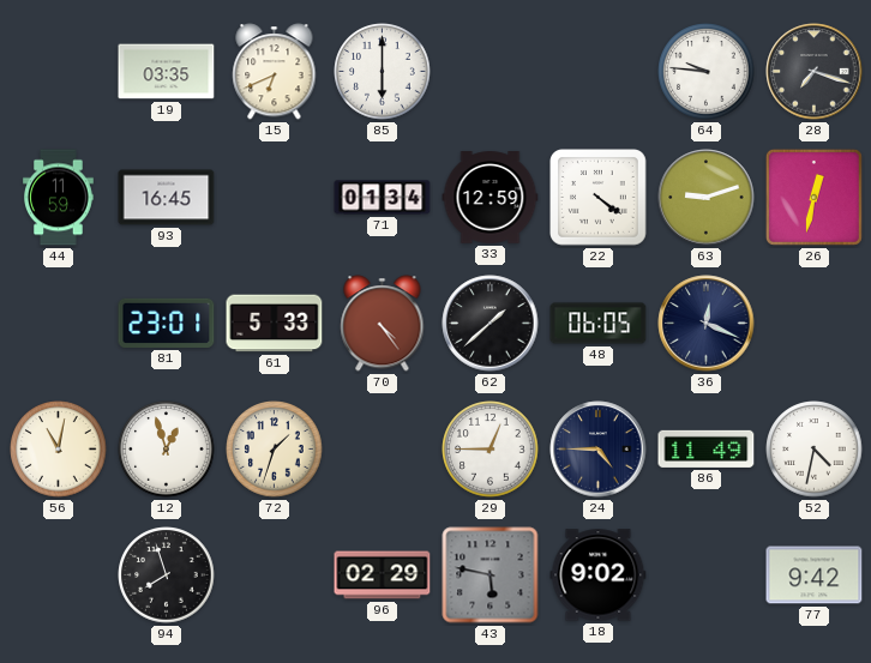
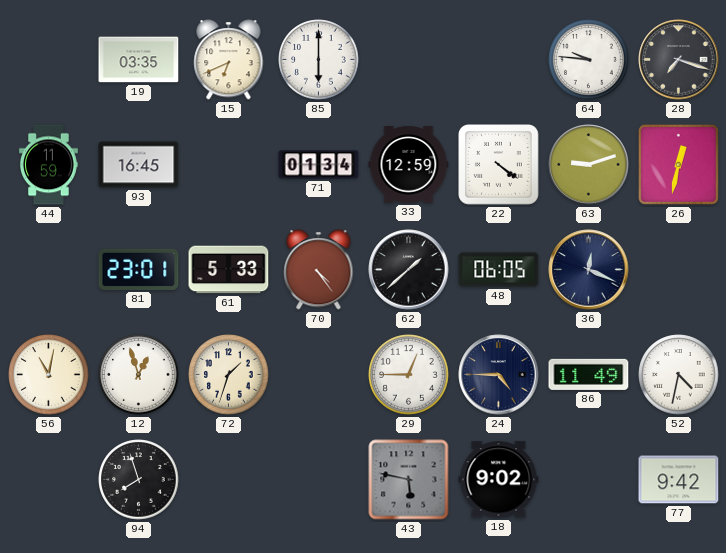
96: 02:29 -> none
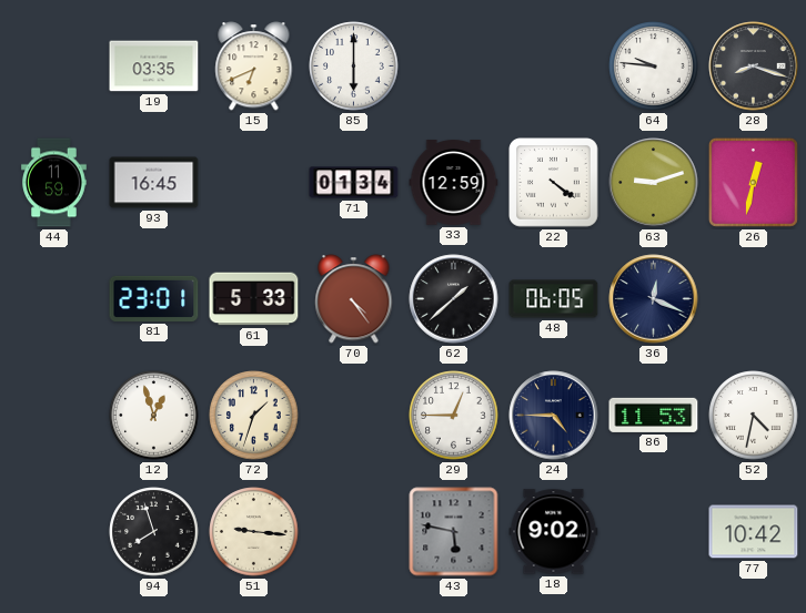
28: 7:18 -> 8:18
56: 11:02 -> none
86: 11:49 -> 11:53
51: none -> 9:16
77: 9:42 -> 10:42
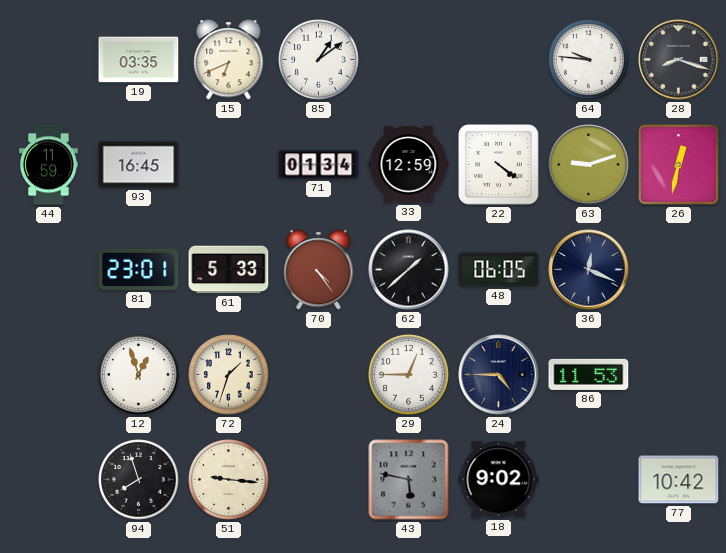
85: 6:00 -> 1:09
52: 4:32 -> none
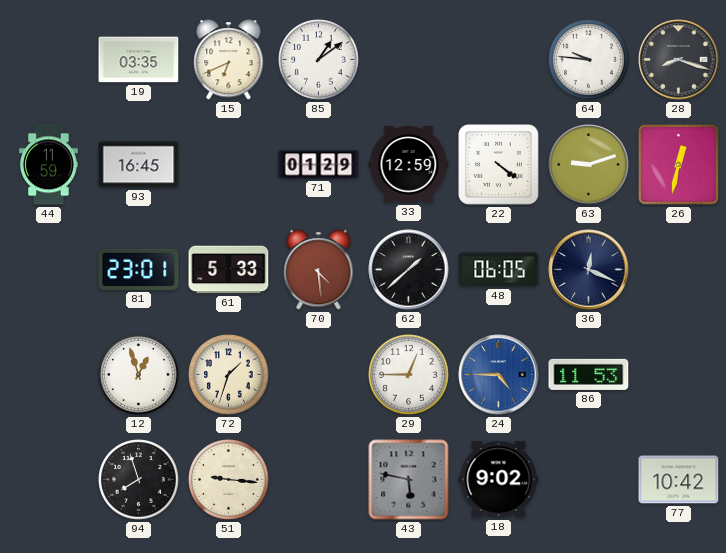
71: 01:34 -> 01:29
70: 4:24 -> 4:29
24 dial: navy -> blue
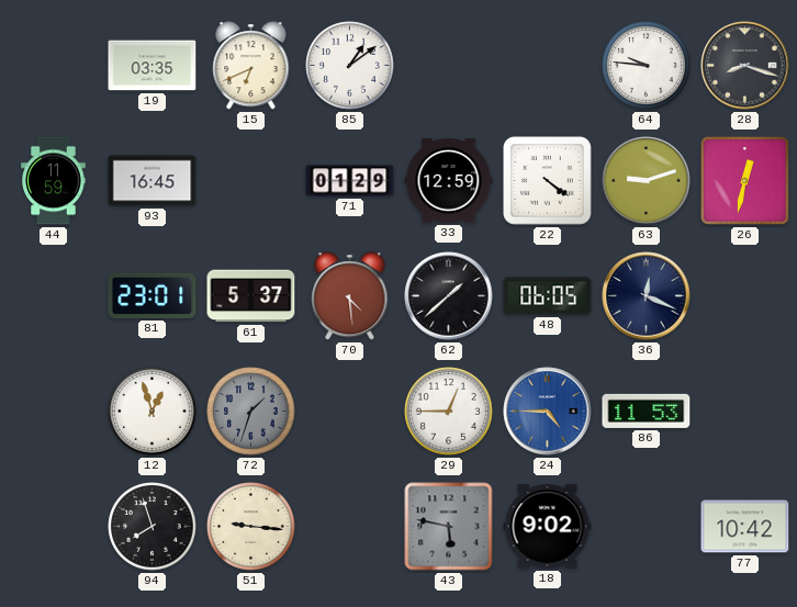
61: 5:33 -> 5:37
72 dial: cream -> grey
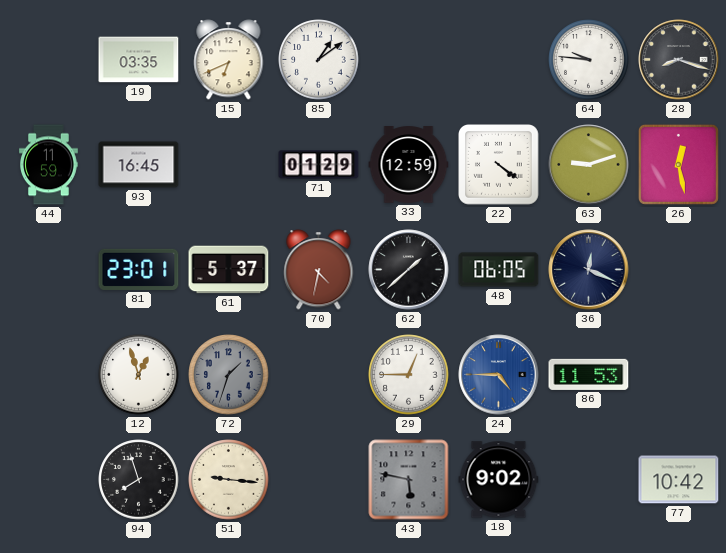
26: 12:32 -> 12:28
70: 4:29 -> 4:32
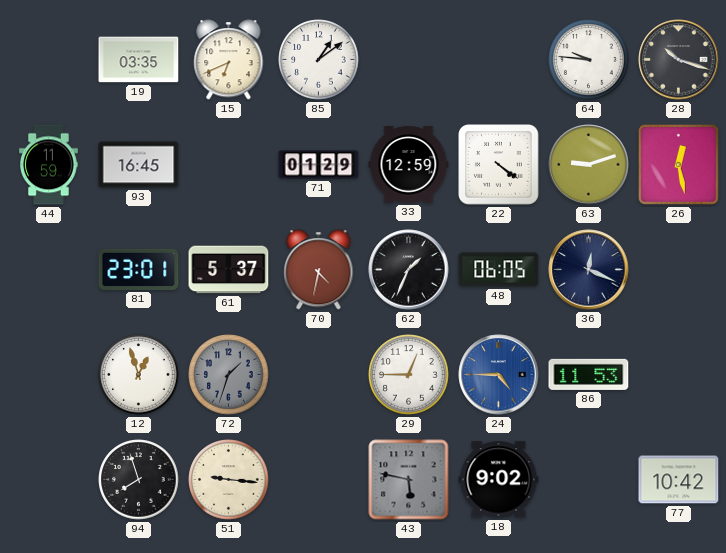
28: 8:18 -> 10:18
62: 1:38 -> 1:34
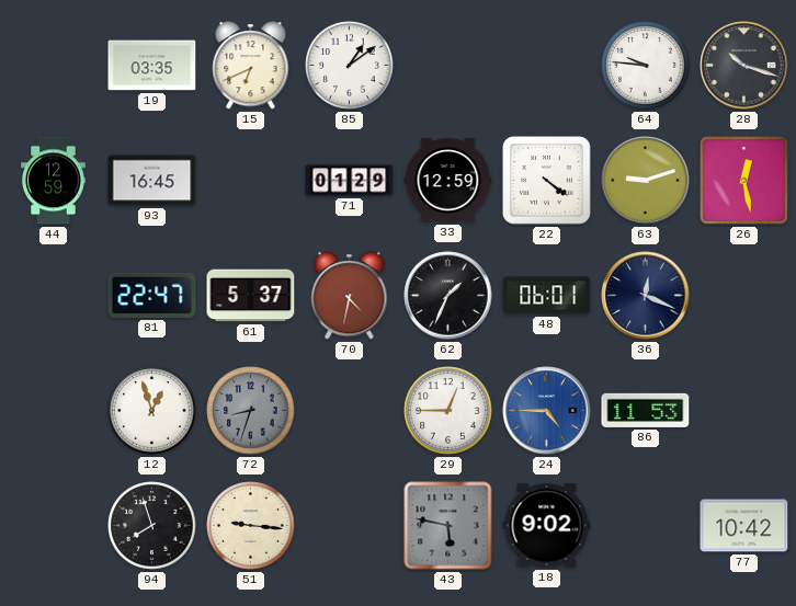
44: 11:59 -> 12:59
81: 23:01 -> 22:47
48: 06:05 -> 06:01
72: 1:33 -> 8:33
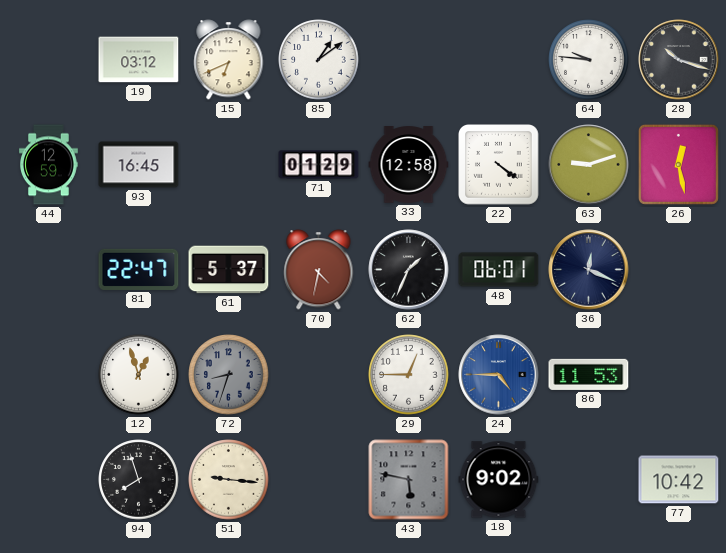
19: 03:35 -> 03:12
33: 12:59 -> 12:58
